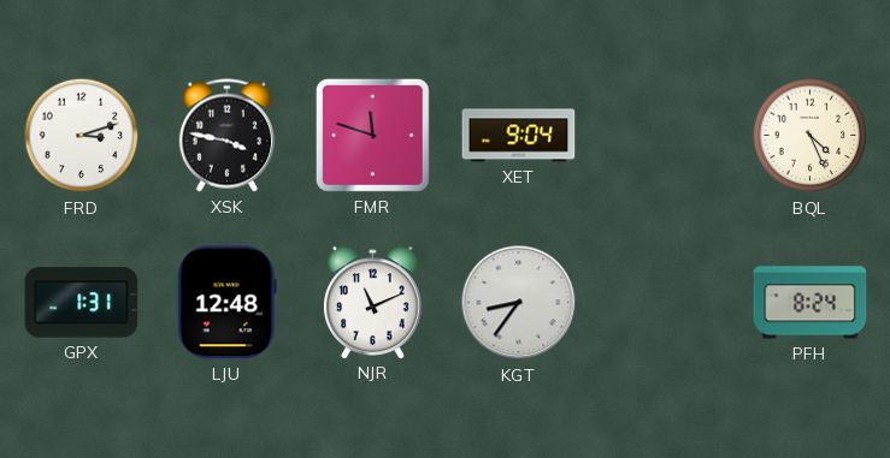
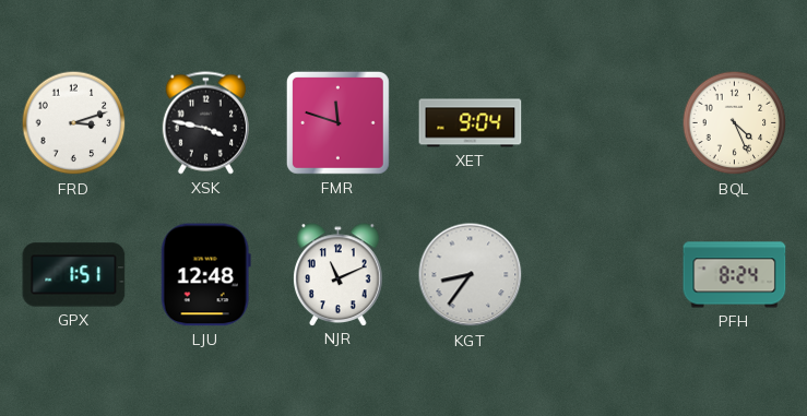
GPX: 1:31 -> 1:51
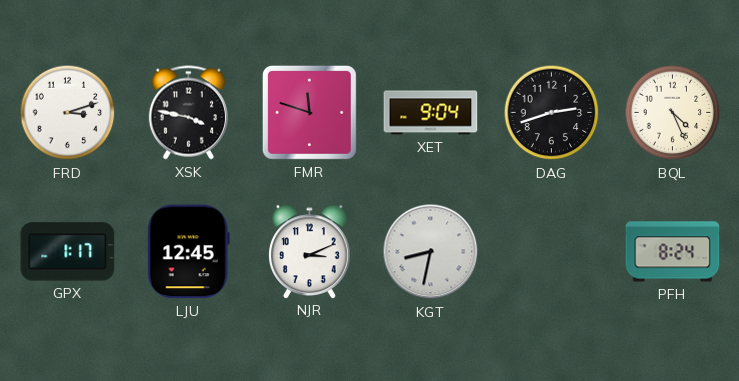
DAG: none -> 2:42
GPX: 1:51 -> 1:17
LJU: 12:48 -> 12:45
NJR: 11:11 -> 3:11
KGT: 8:36 -> 8:32
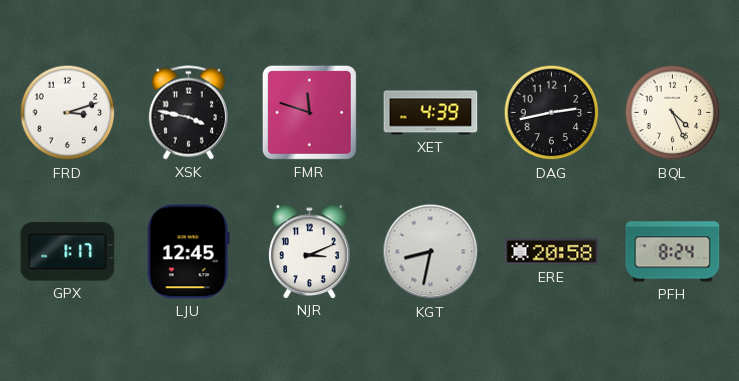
XET: 9:04 -> 4:39
DAG: 2:42 -> 2:43
ERE: none -> 20:58
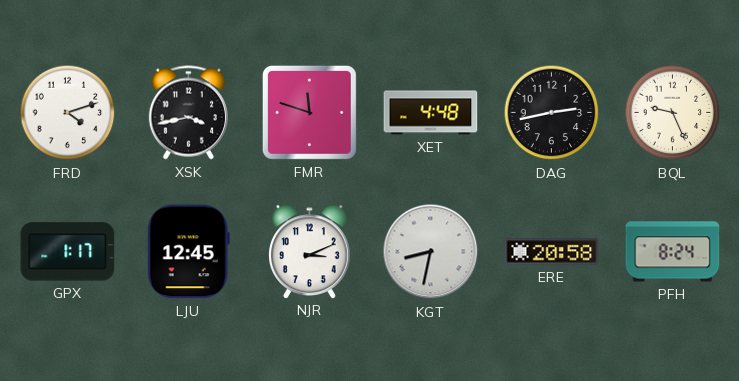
FRD: 3:12 -> 4:12
XSK: 3:47 -> 3:43
XET: 4:39 -> 4:48
BQL: 4:26 -> 9:26
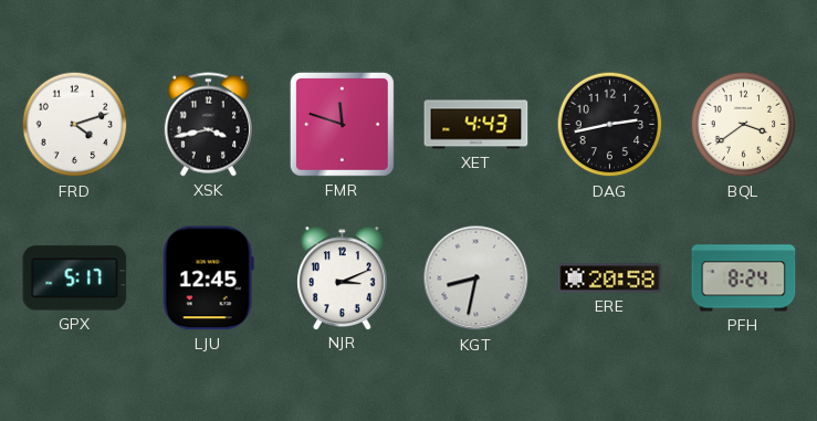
XET: 4:48 -> 4:43
BQL: 9:26 -> 3:39
GPX: 1:17 -> 5:17
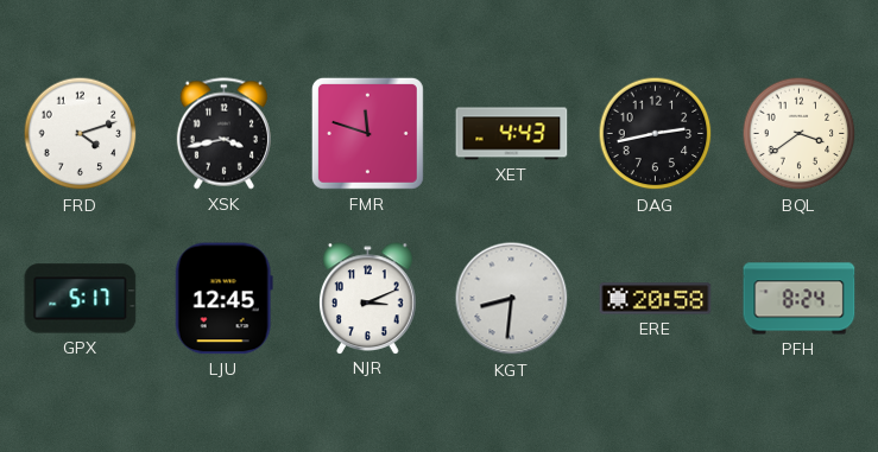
KGT: 8:32 -> 8:31
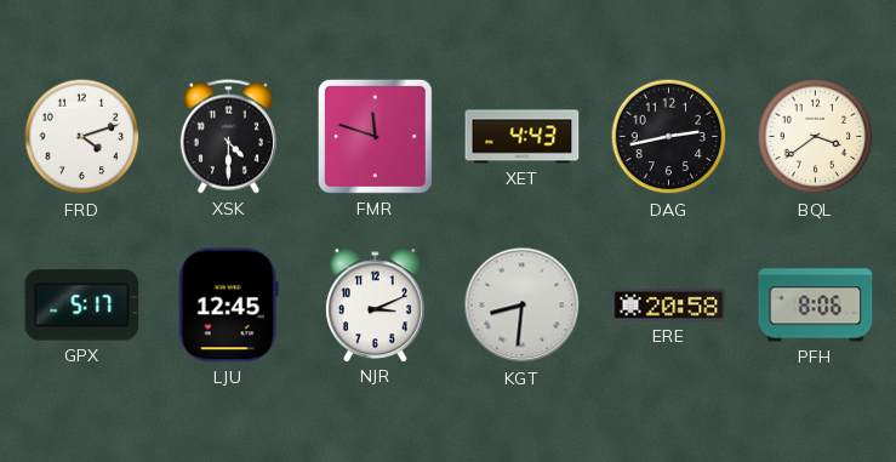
XSK: 3:43 -> 4:30
PFH: 8:24 -> 8:06
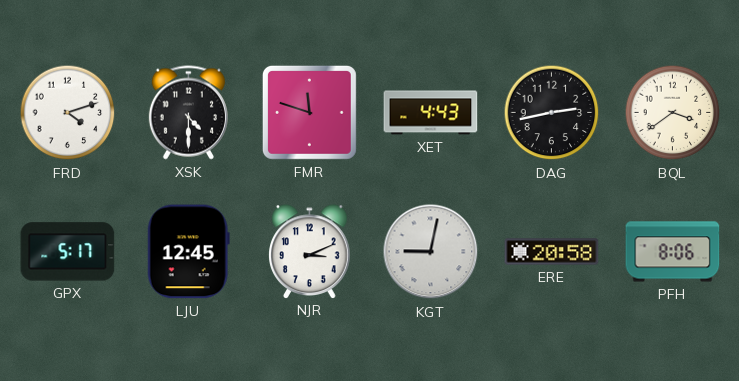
KGT: 8:31 -> 9:02
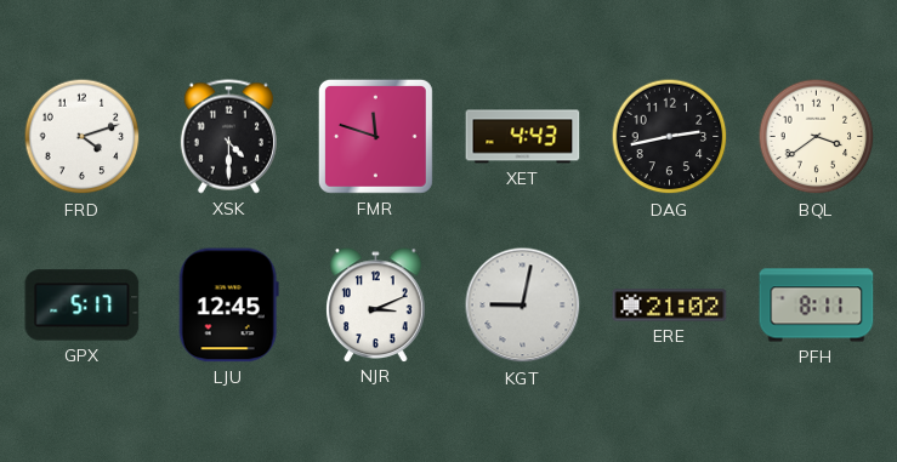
ERE: 20:58 -> 21:02
PFH: 8:06 -> 8:11
